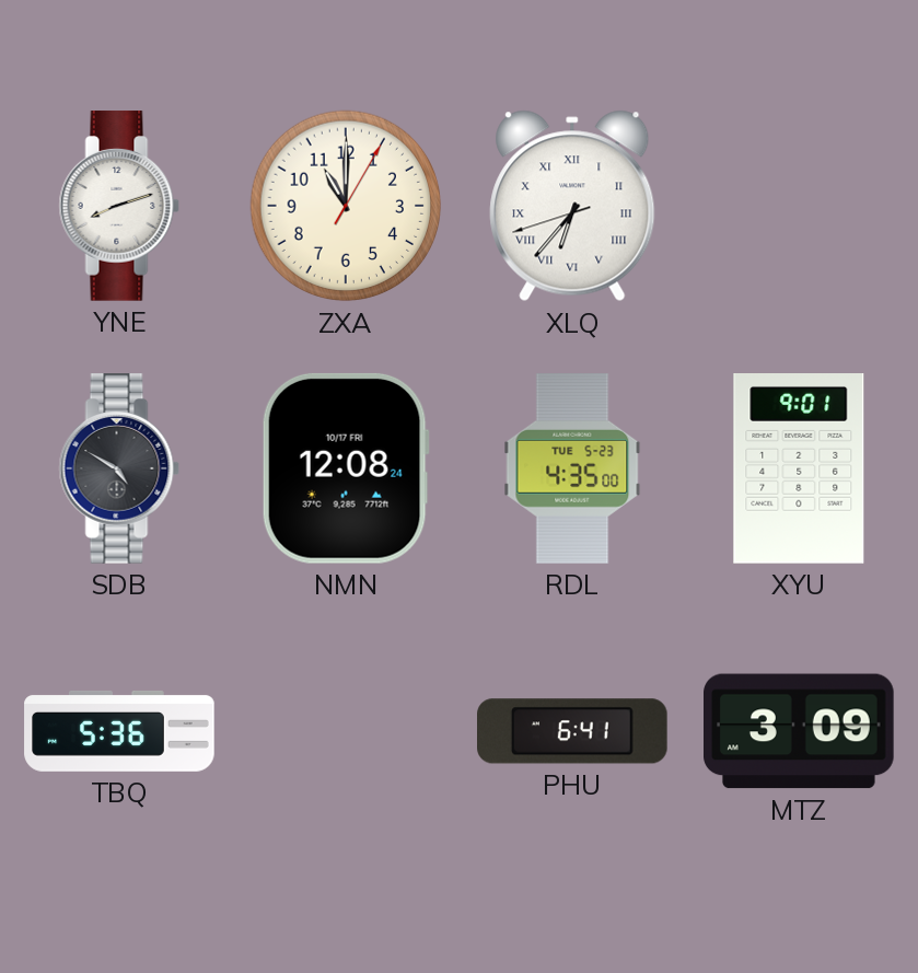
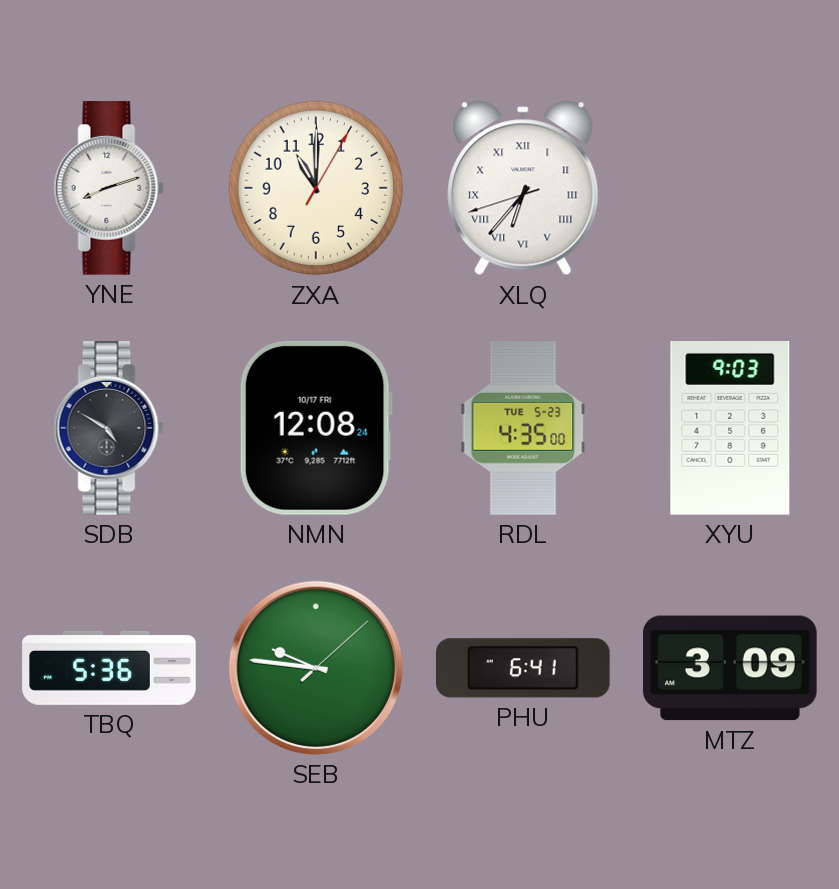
XYU: 9:01 -> 9:03
SEB: none -> 9:46
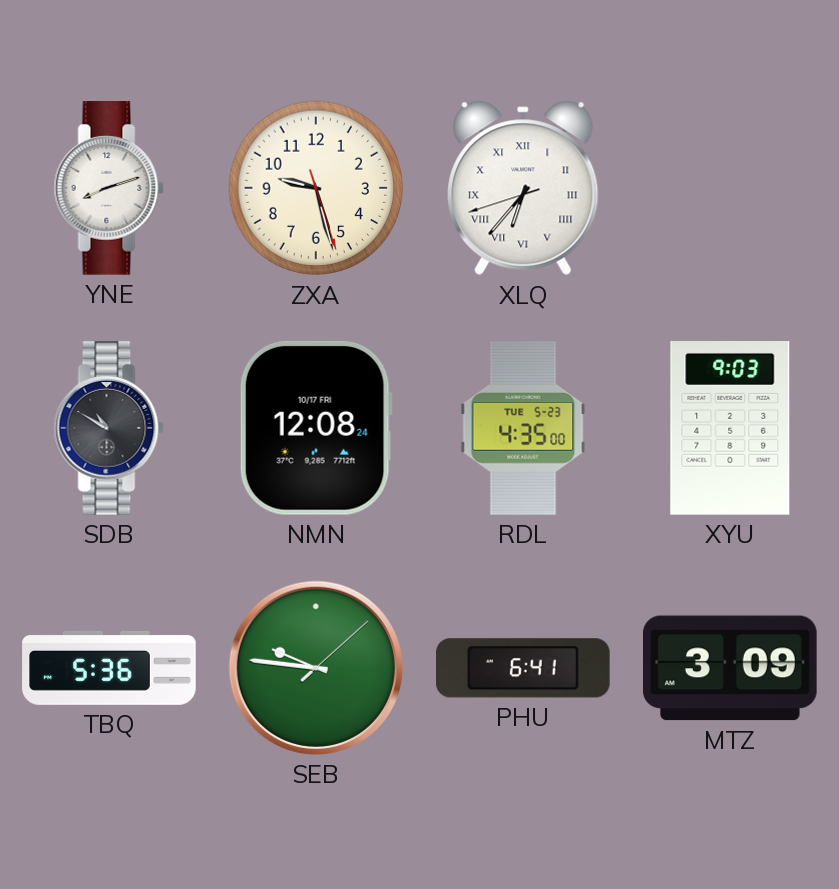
ZXA: 11:00 -> 9:27
SDB: 4:50 -> 10:50
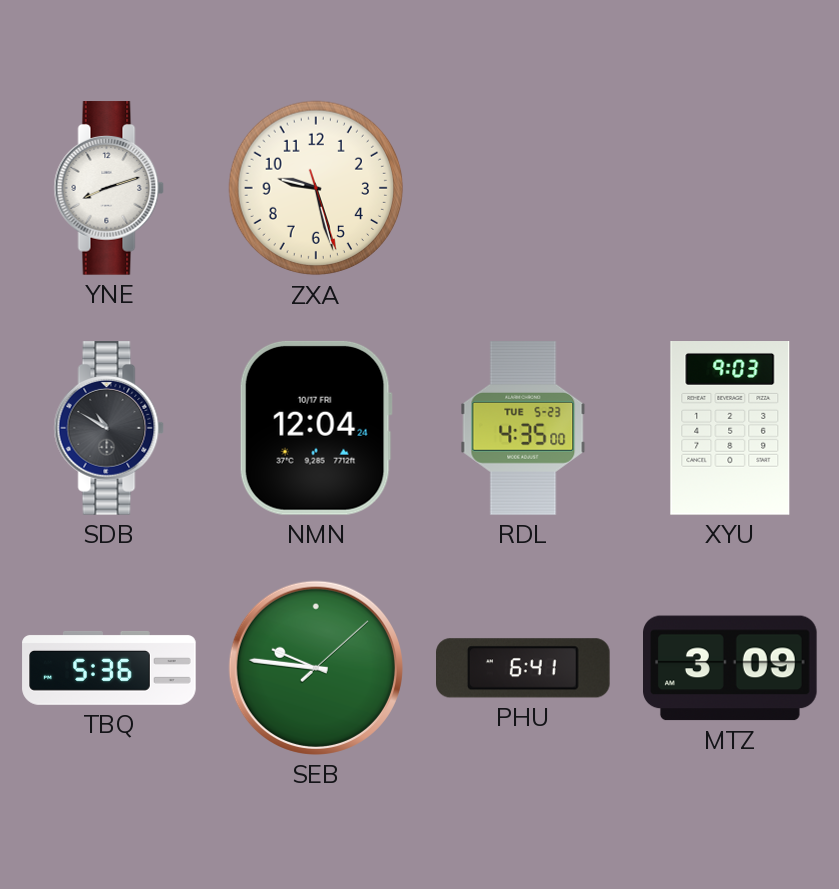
XLQ: 6:36 -> none
NMN: 12:08 -> 12:04
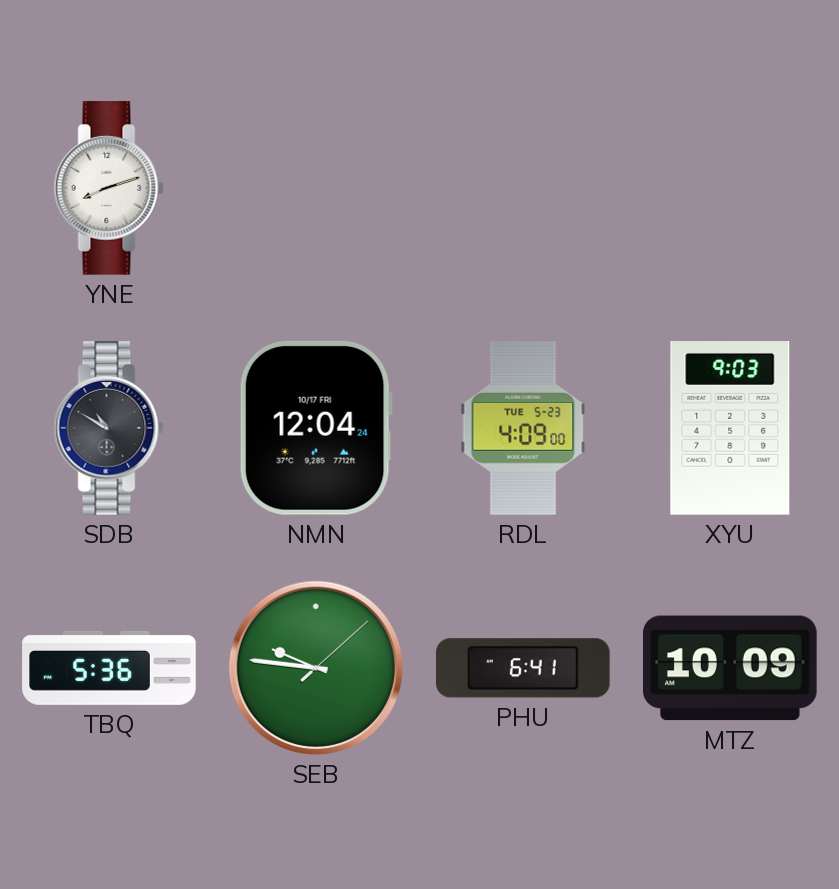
ZXA: 9:27 -> none
RDL: 4:35 -> 4:09
MTZ: 3:09 -> 10:09
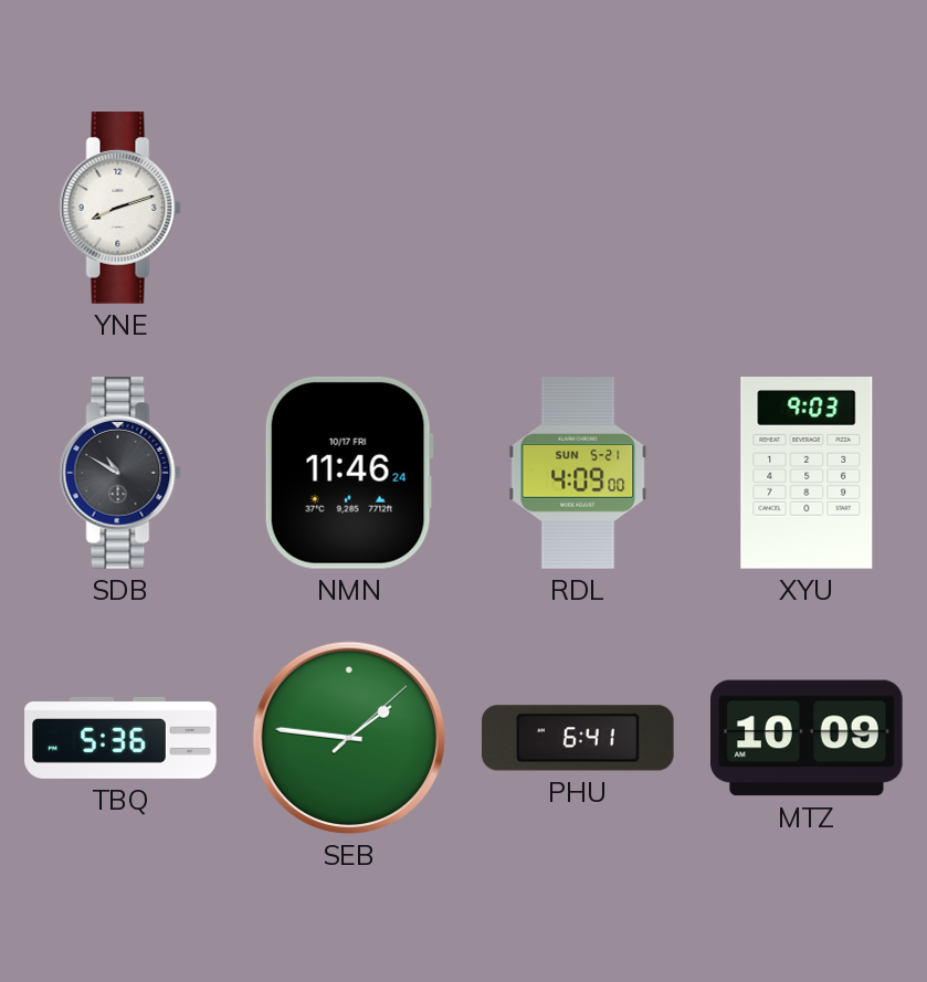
NMN: 12:04 -> 11:46
RDL date: TUE 5-23 -> SUN 5-21
SEB: 9:46 -> 1:46
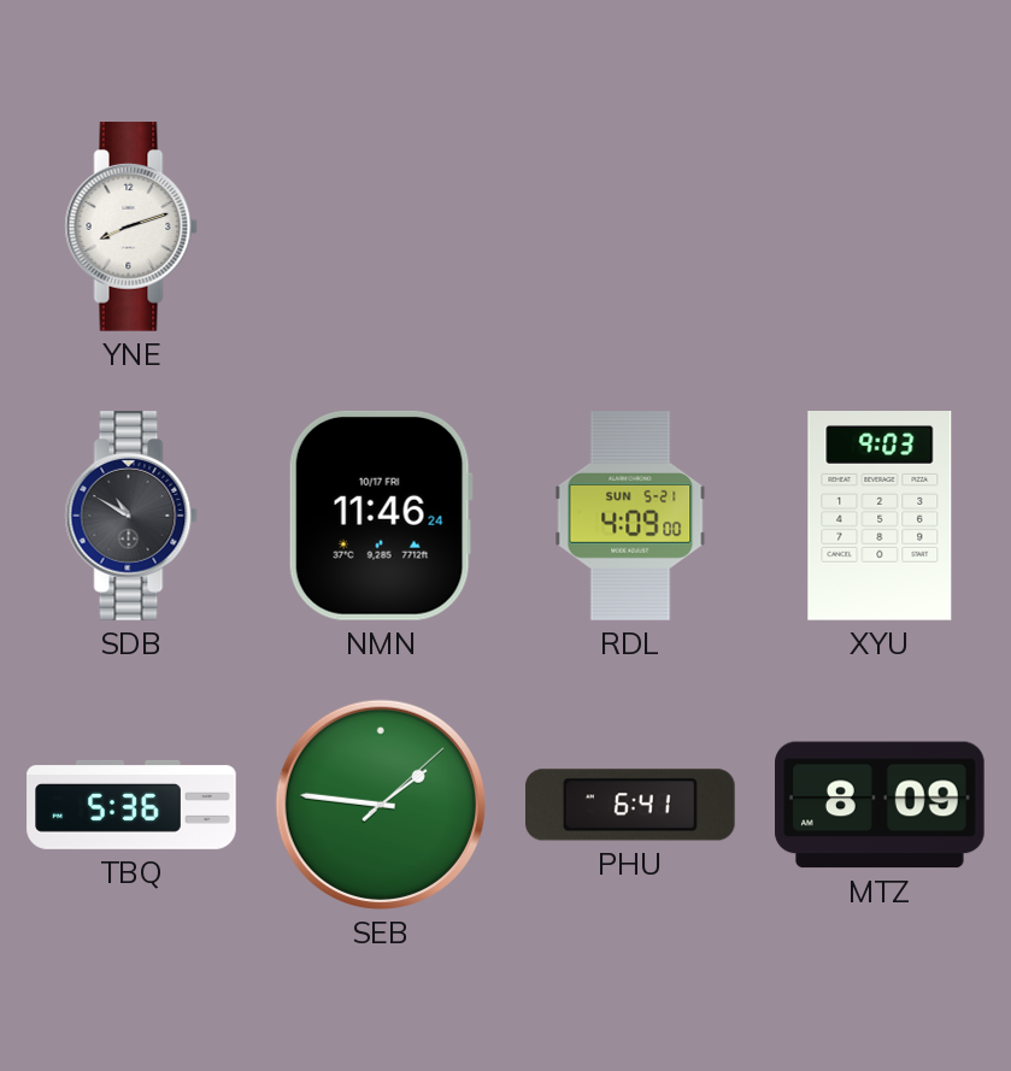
MTZ: 10:09 -> 8:09
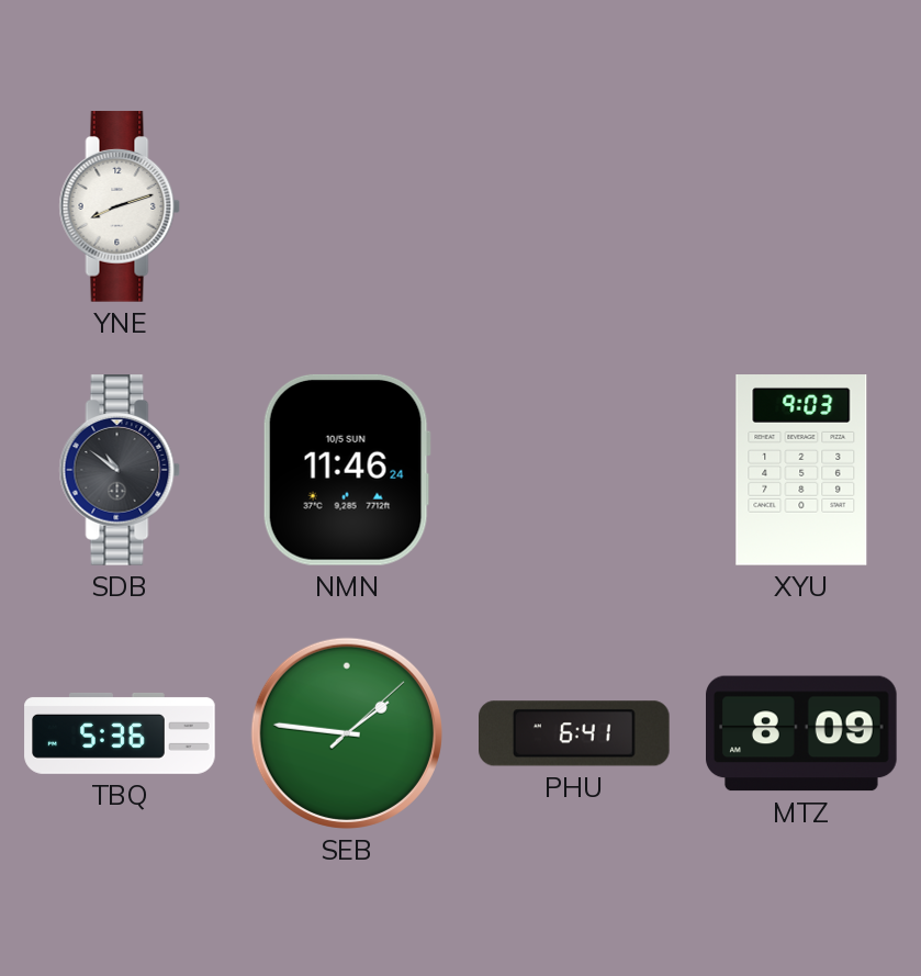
SDB: 10:50 -> 10:51
NMN date: 10/17 FRI -> 10/5 SUN
RDL: 4:09 -> none
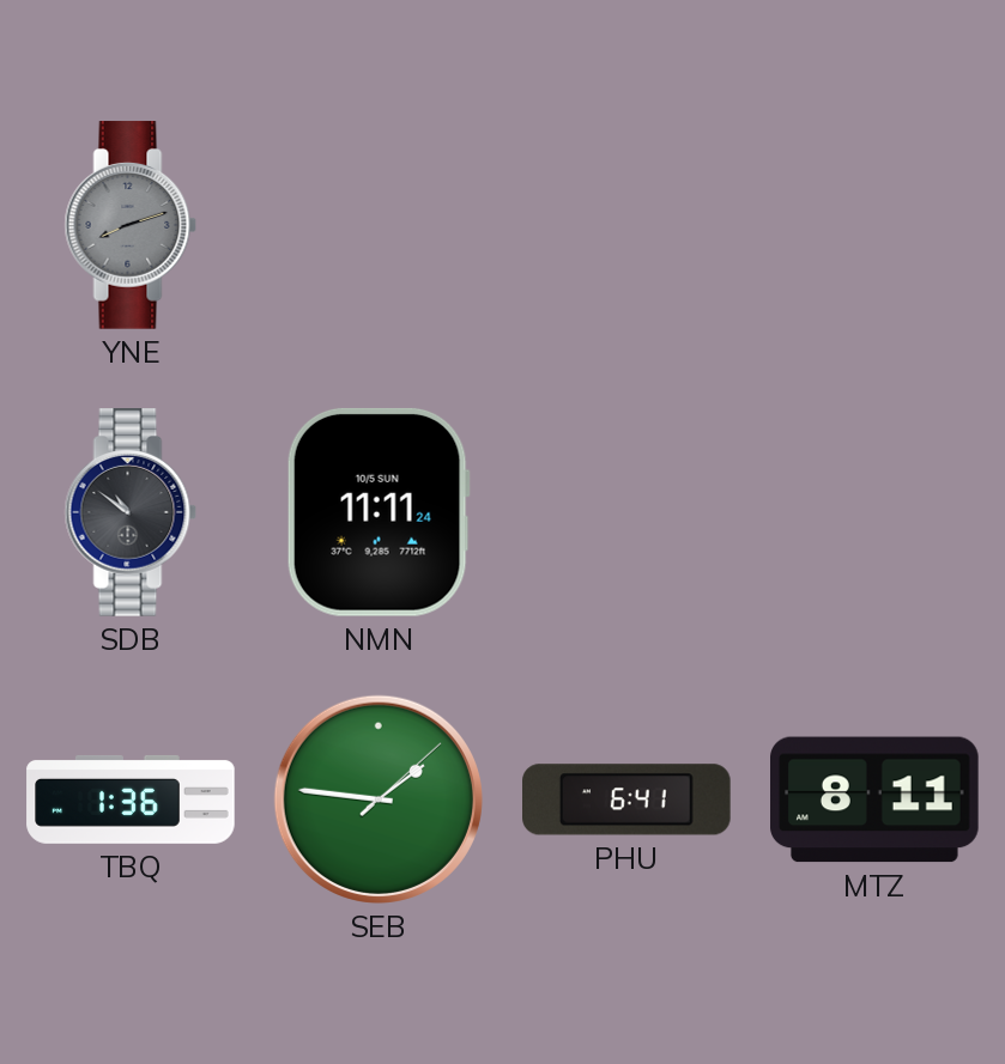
YNE dial: white -> grey
NMN: 11:46 -> 11:11
XYU: 9:03 -> none
TBQ: 5:36 -> 1:36
MTZ: 8:09 -> 8:11
